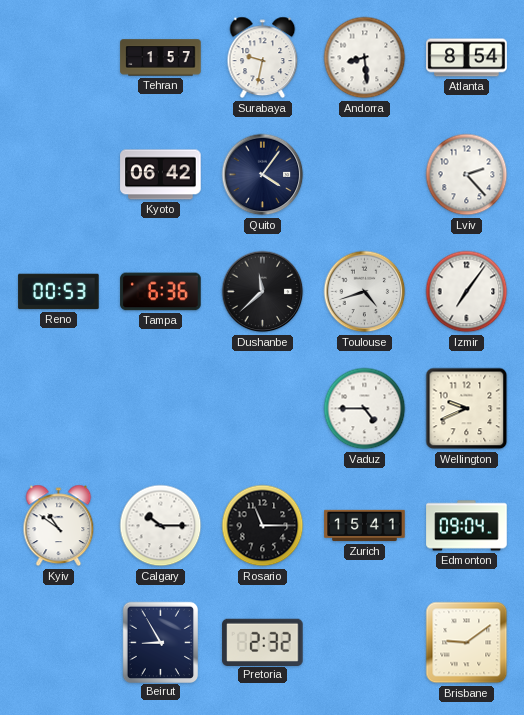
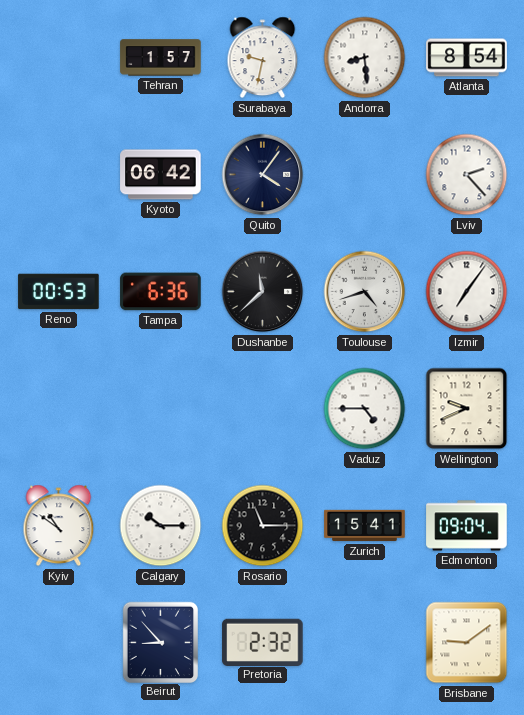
Beirut: 8:55 -> 8:53
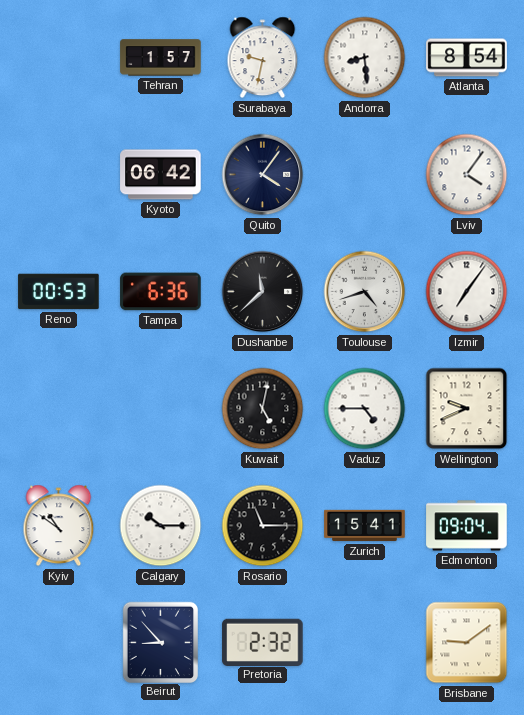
Lviv: 2:23 -> 4:06
Kuwait: none -> 5:02
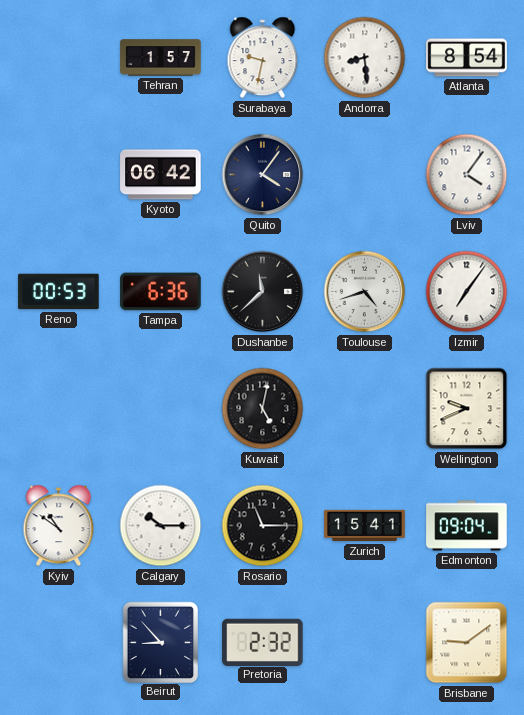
Vaduz: 4:45 -> none
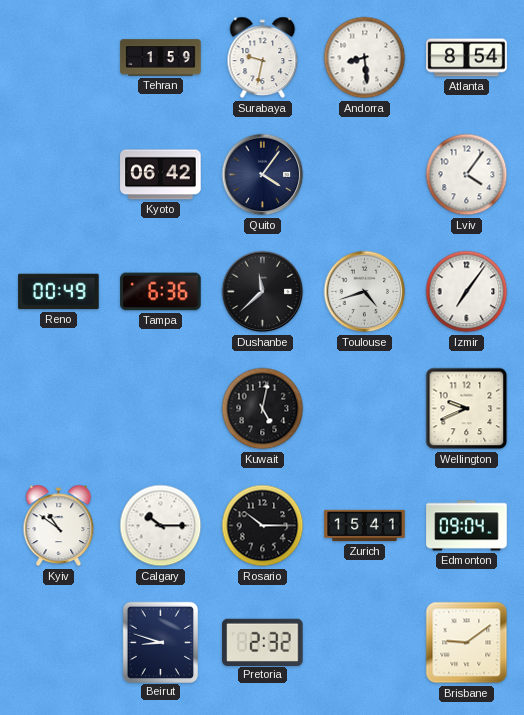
Tehran: 1:57 -> 1:59
Reno: 00:53 -> 00:49
Rosario: 11:15 -> 10:15
Beirut: 8:53 -> 8:48
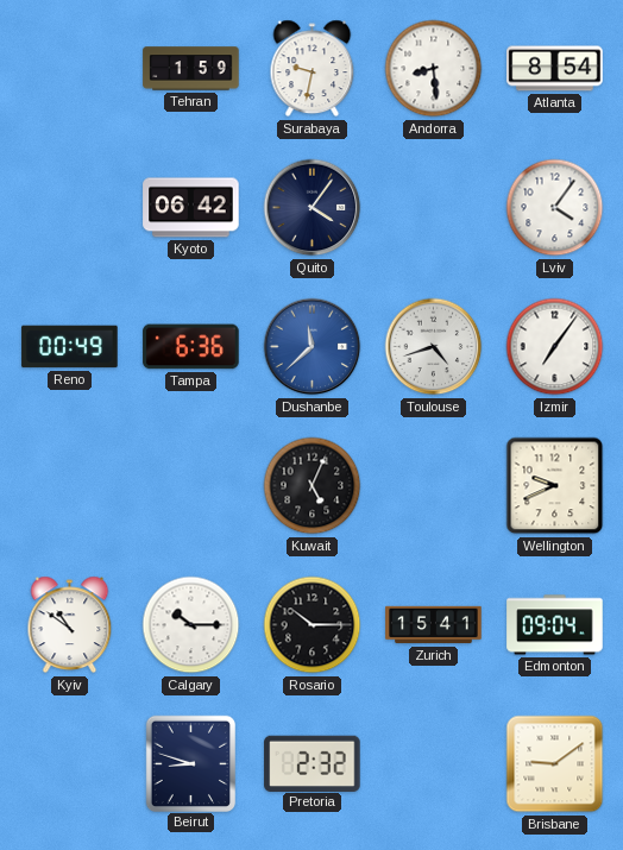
Dushanbe dial: black -> blue
Kuwait: 5:02 -> 5:04
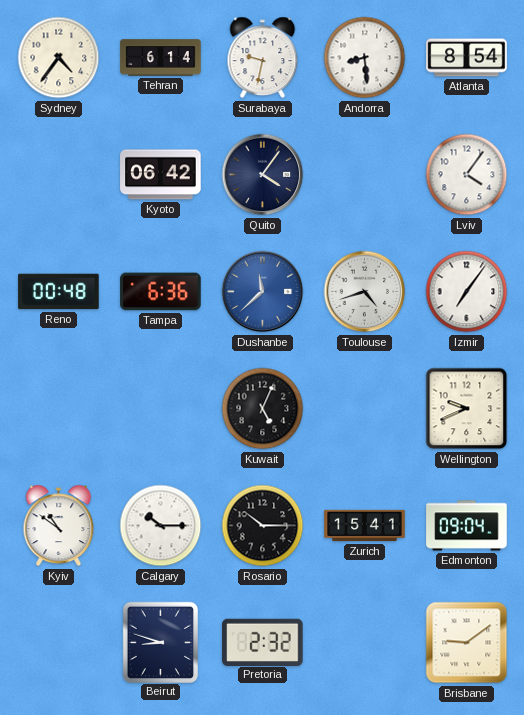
Sydney: none -> 4:36
Tehran: 1:59 -> 6:14
Reno: 00:49 -> 00:48
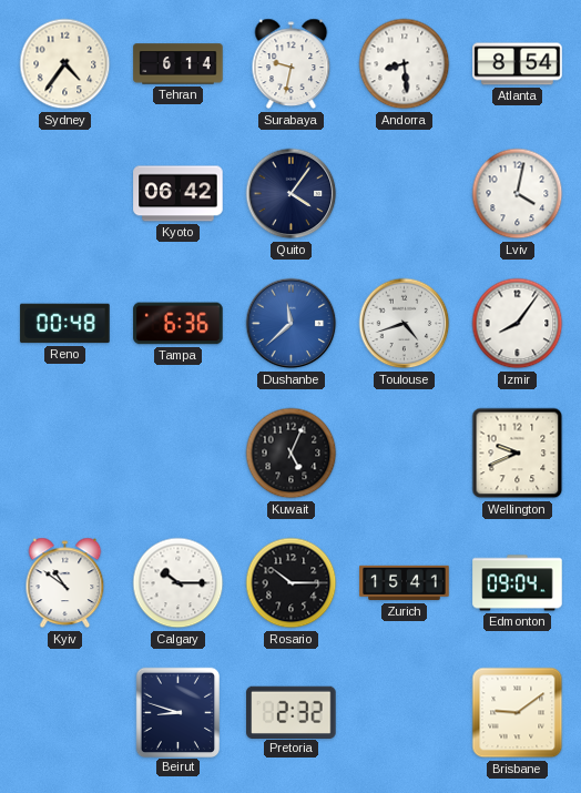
Lviv: 4:06 -> 4:02
Izmir: 7:06 -> 8:06
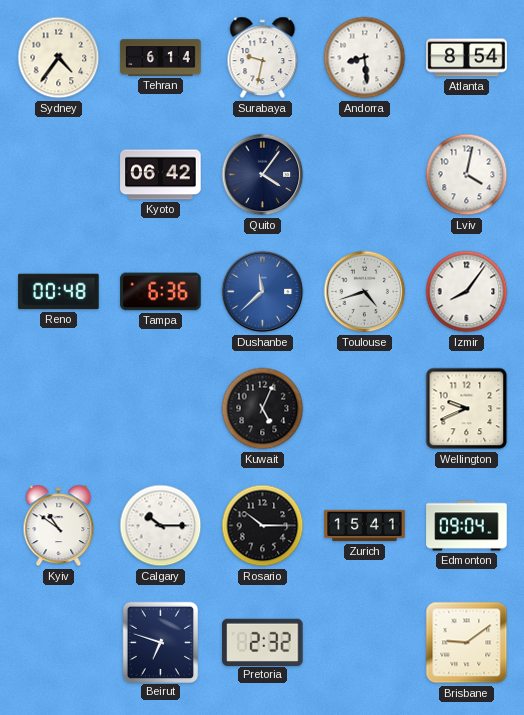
Beirut: 8:48 -> 6:48
